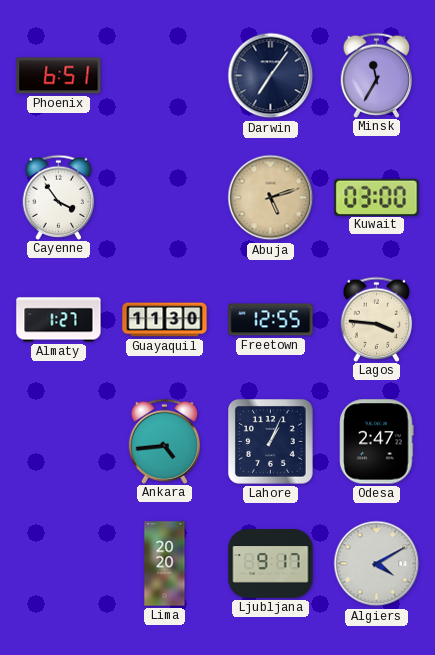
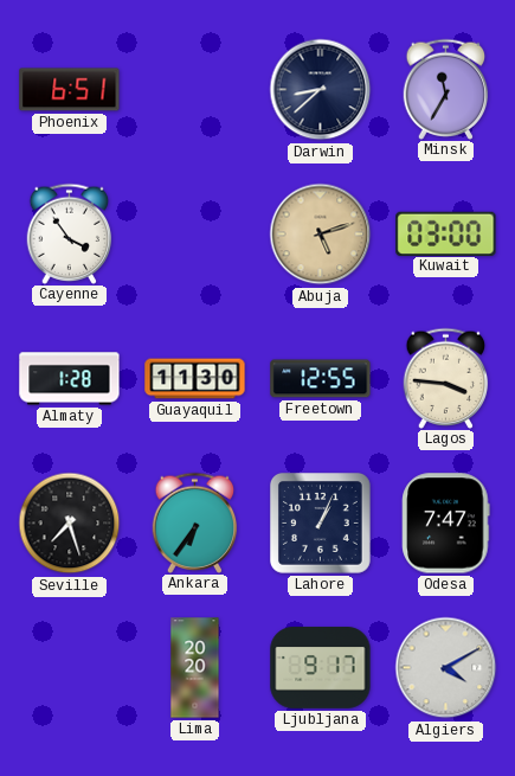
Darwin: 7:06 -> 8:38
Almaty: 1:27 -> 1:28
Seville: none -> 7:27
Ankara: 4:44 -> 6:36
Odesa: 2:47 -> 7:47
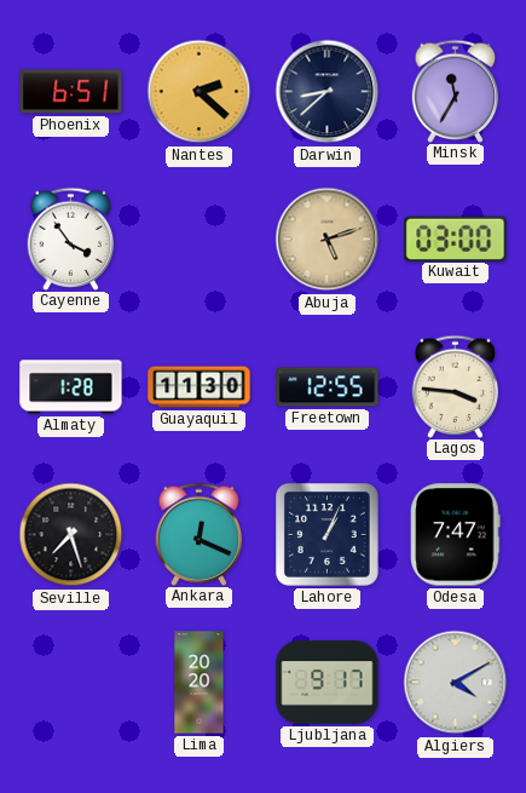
Nantes: none -> 2:22
Ankara: 6:36 -> 12:19
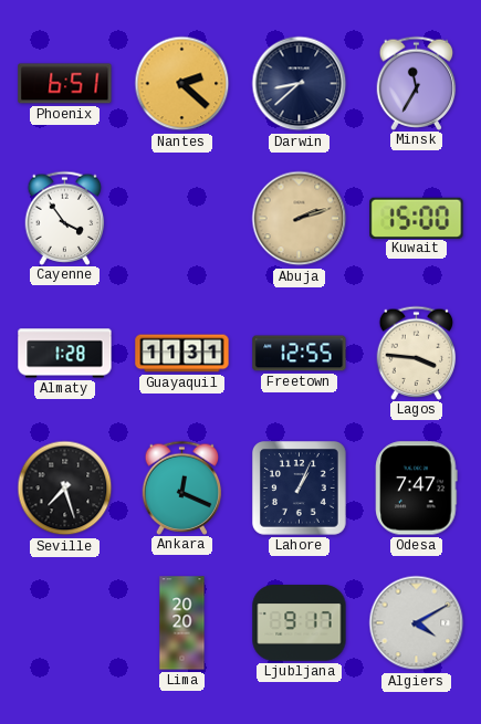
Abuja: 5:12 -> 2:12
Kuwait: 03:00 -> 15:00
Guayaquil: 11:30 -> 11:31
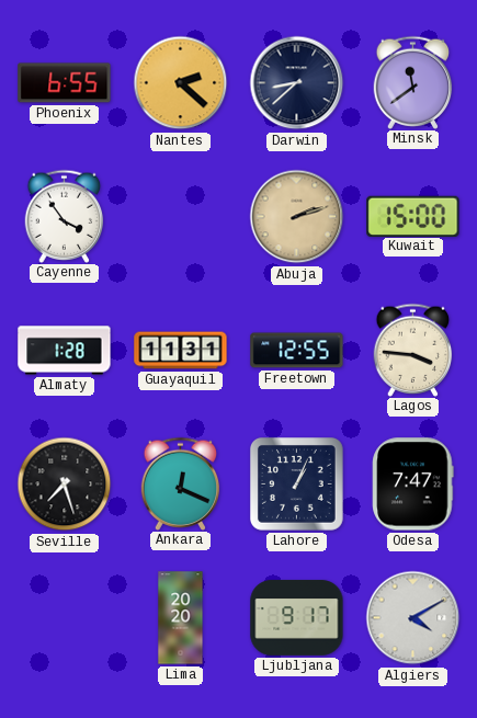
Phoenix: 6:51 -> 6:55
Minsk: 11:35 -> 11:39
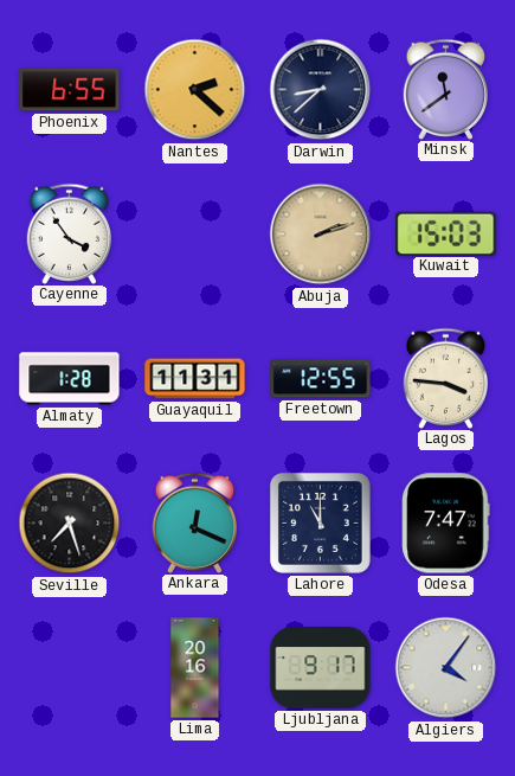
Kuwait: 15:00 -> 15:03
Lahore: 1:04 -> 11:00
Lima: 20:20 -> 20:16
Algiers: 4:10 -> 4:06
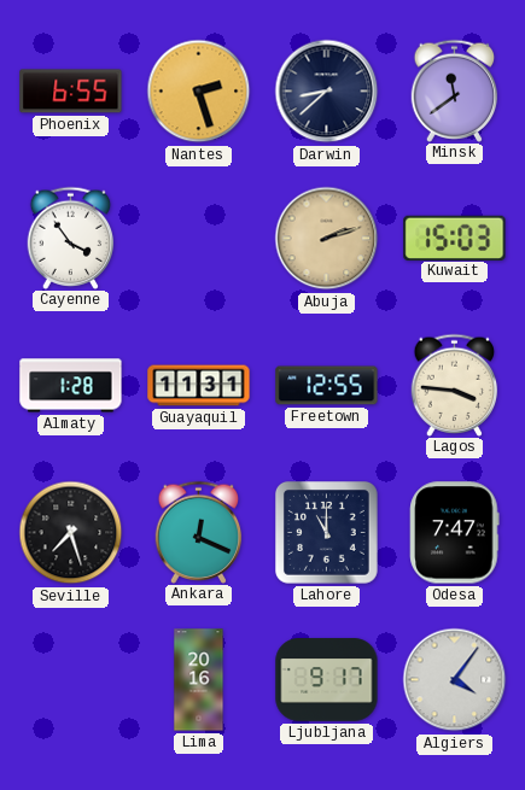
Nantes: 2:22 -> 2:27
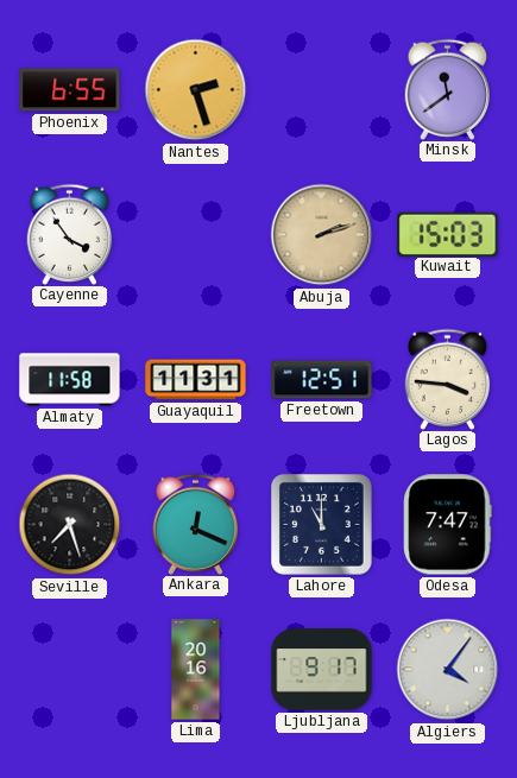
Darwin: 8:38 -> none
Almaty: 1:28 -> 11:58
Freetown: 12:55 -> 12:51
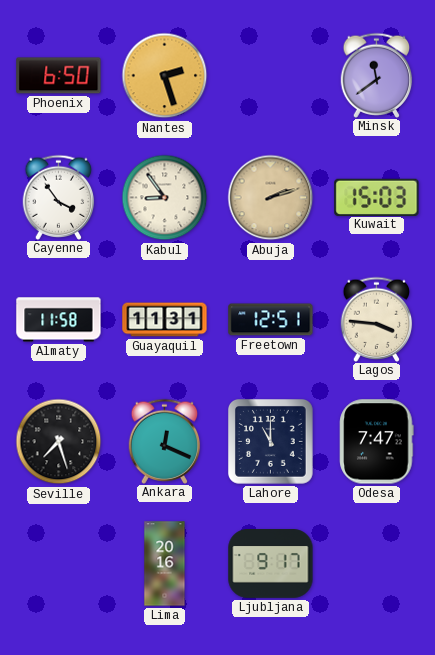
Phoenix: 6:55 -> 6:50
Kabul: none -> 8:54
Algiers: 4:06 -> none
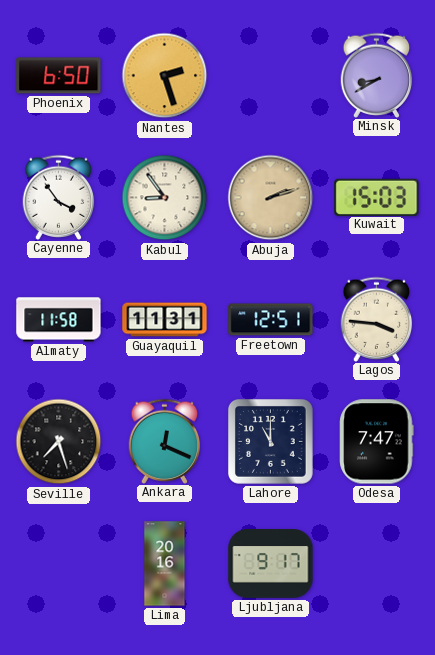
Minsk: 11:39 -> 8:40
